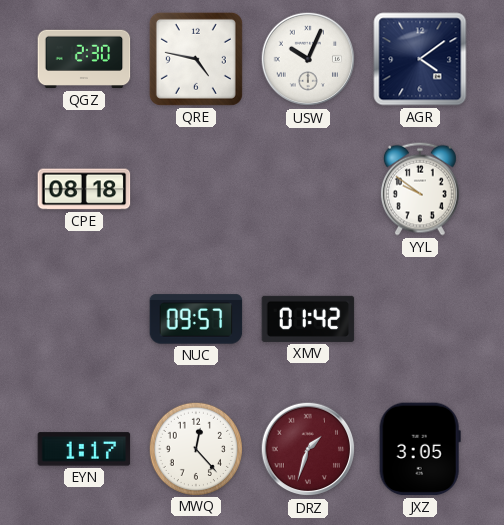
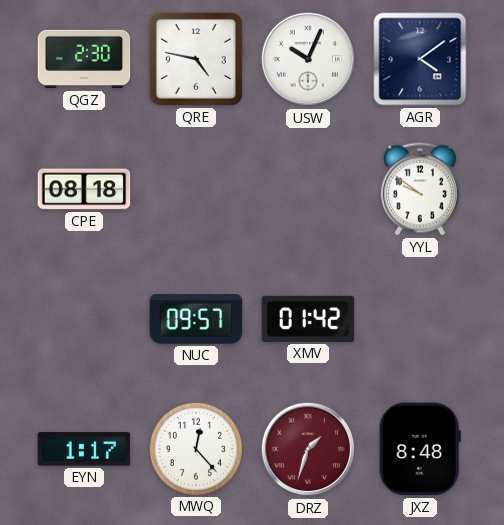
JXZ: 3:05 -> 8:48
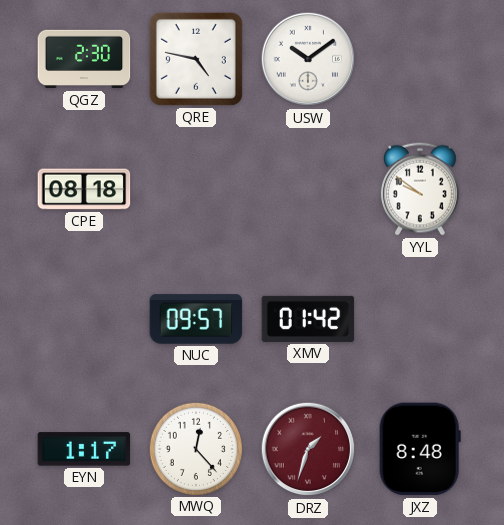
USW: 10:04 -> 10:09
AGR: 4:09 -> none
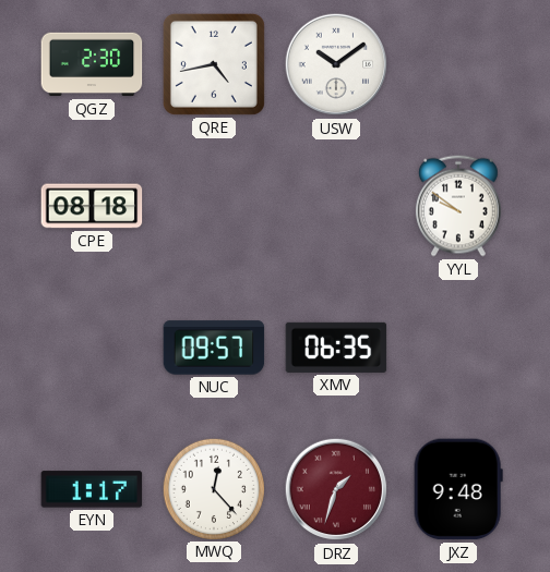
QRE: 4:47 -> 4:43
XMV: 01:42 -> 06:35
JXZ: 8:48 -> 9:48
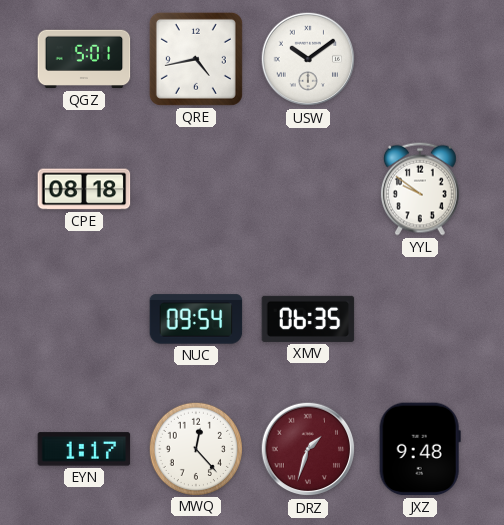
QGZ: 2:30 -> 5:01
NUC: 09:57 -> 09:54
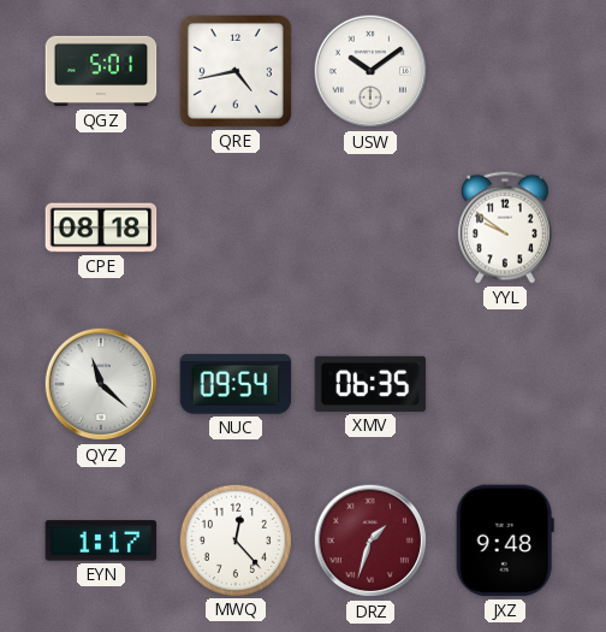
QYZ: none -> 11:22
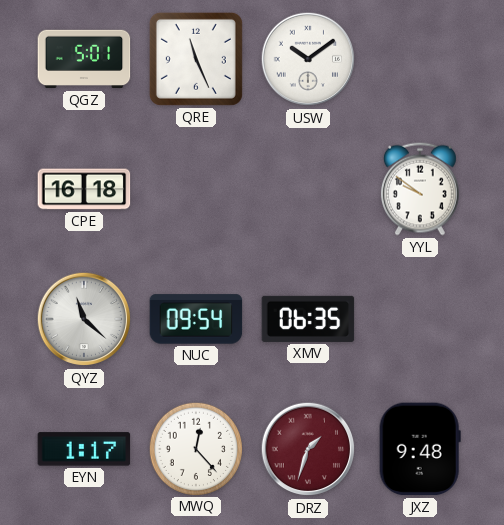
QRE: 4:43 -> 11:26
CPE: 08:18 -> 16:18
